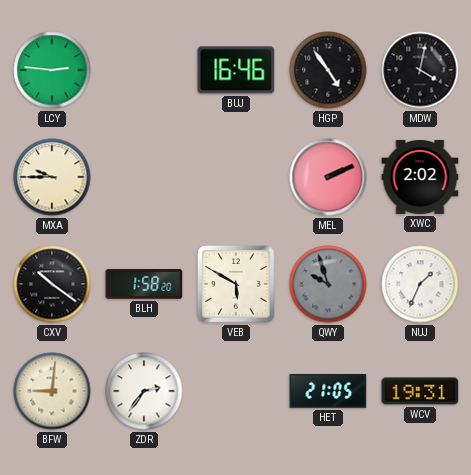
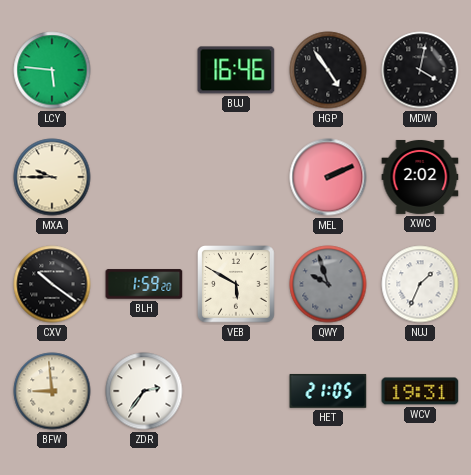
LCY: 2:46 -> 5:46
BLH: 1:58 -> 1:59
BFW: 9:01 -> 8:59
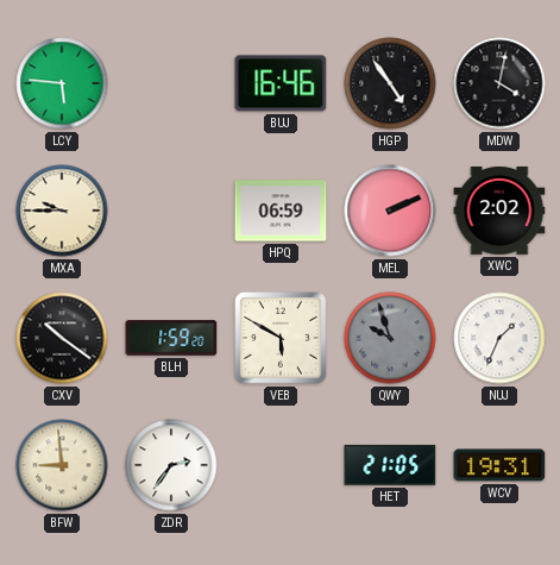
HPQ: none -> 06:59
